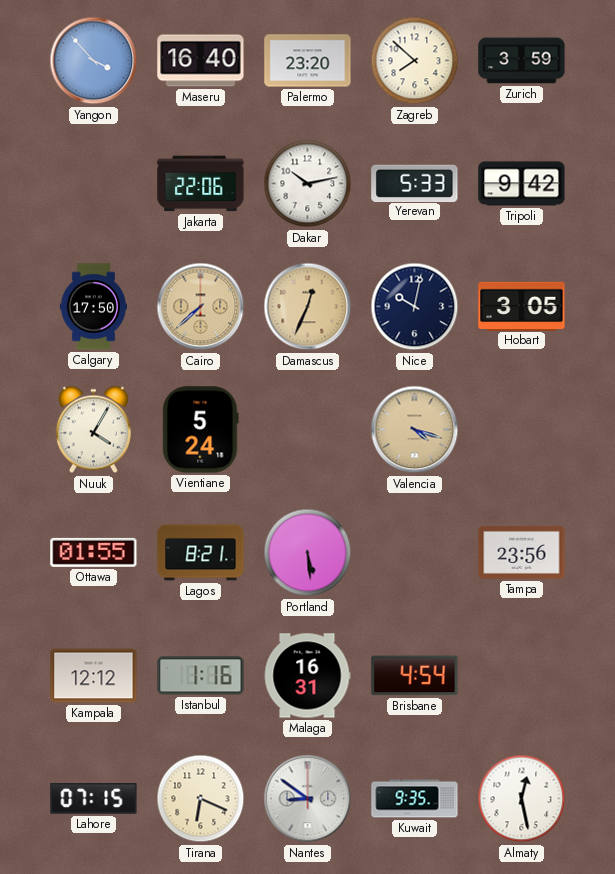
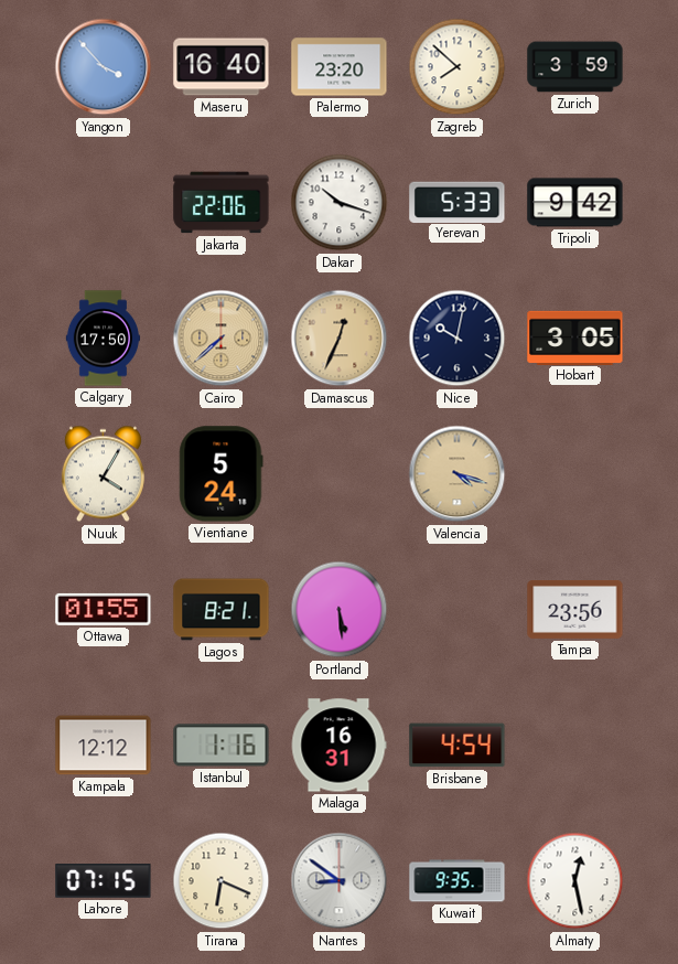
Dakar: 10:13 -> 10:18
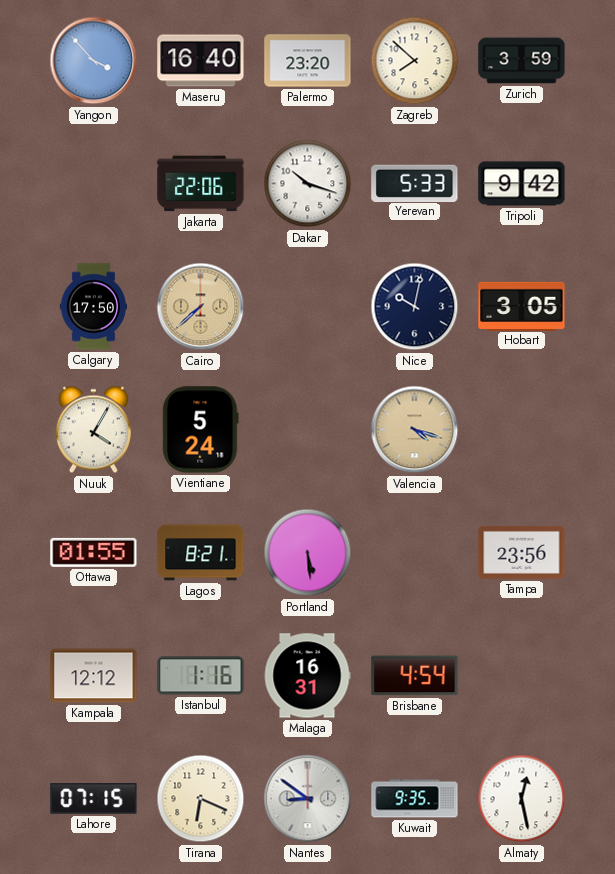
Damascus: 12:34 -> none
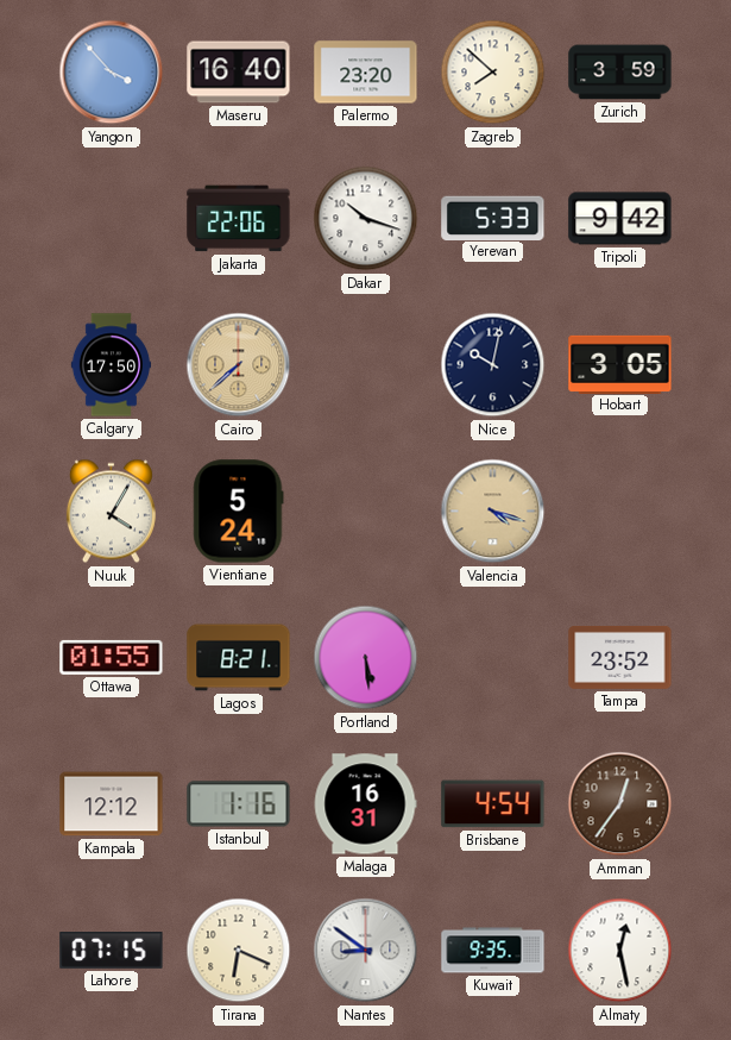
Tampa: 23:56 -> 23:52
Amman: none -> 12:36
